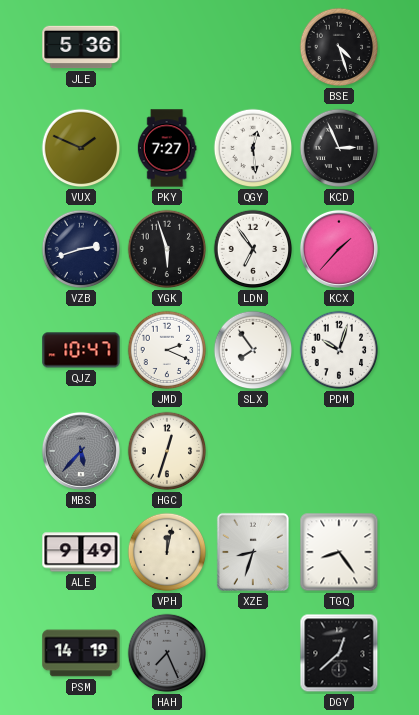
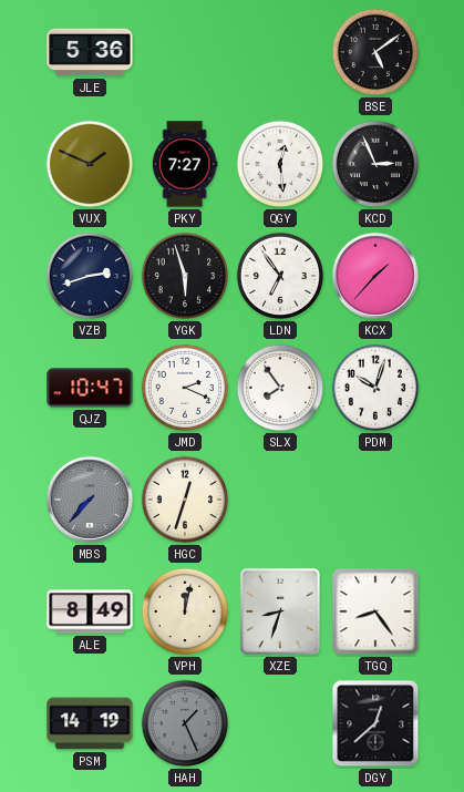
BSE: 4:27 -> 5:09
MBS: 5:37 -> 7:37
ALE: 9:49 -> 8:49
HAH: 7:26 -> 1:26
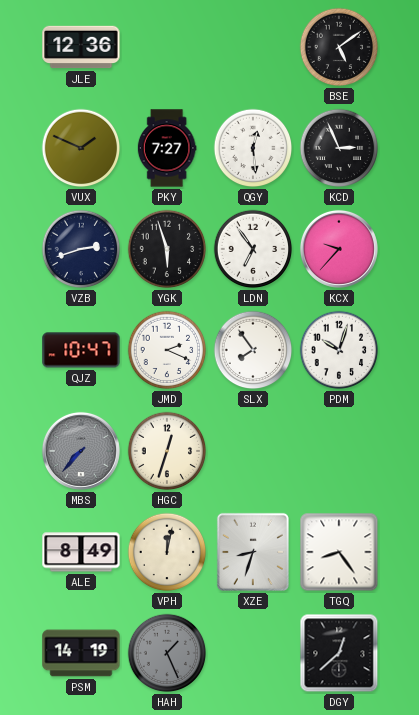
JLE: 5:36 -> 12:36
KCX: 1:37 -> 9:37
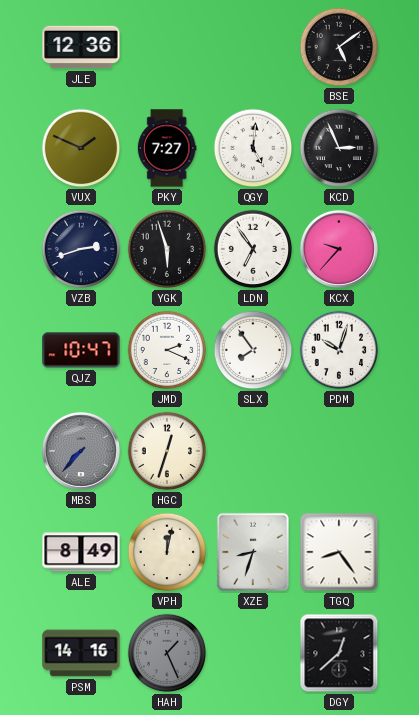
QGY: 12:29 -> 5:01
PSM: 14:19 -> 14:16
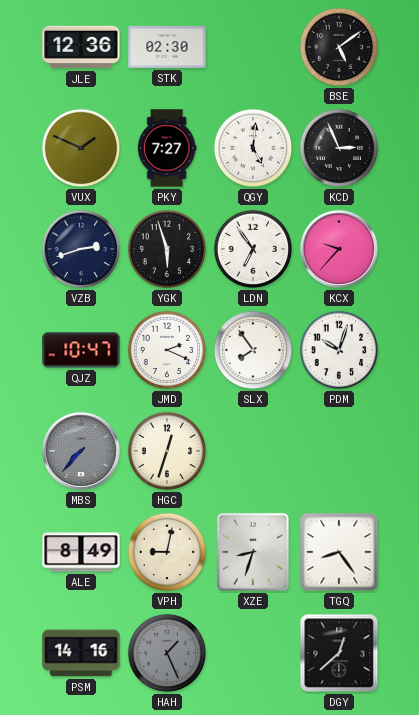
STK: none -> 02:30
VPH: 12:02 -> 9:02
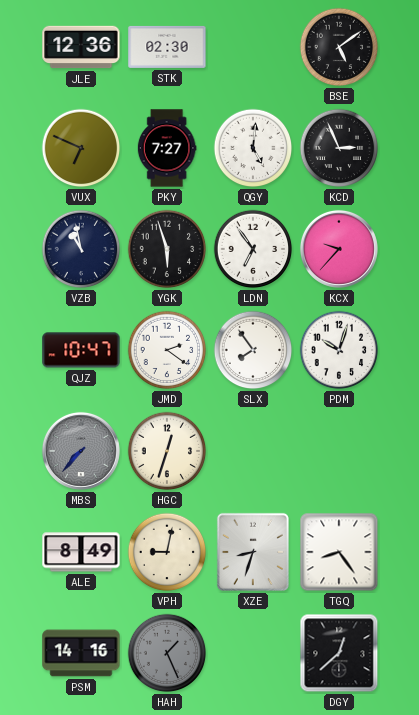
VUX: 1:49 -> 6:49
VZB: 2:42 -> 10:58
JMD: 2:19 -> 2:21
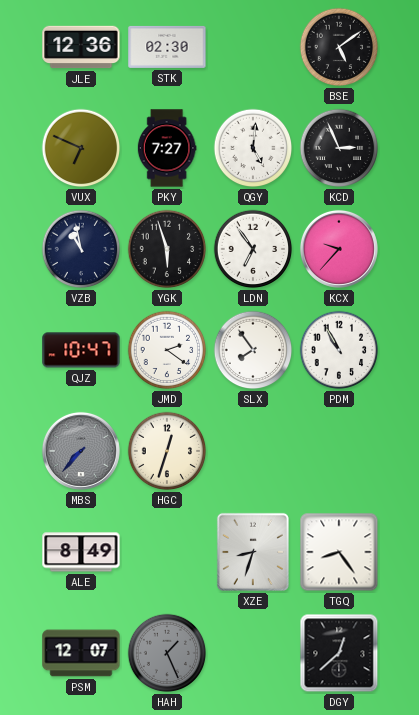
PDM: 10:03 -> 10:55
VPH: 9:02 -> none
PSM: 14:16 -> 12:07
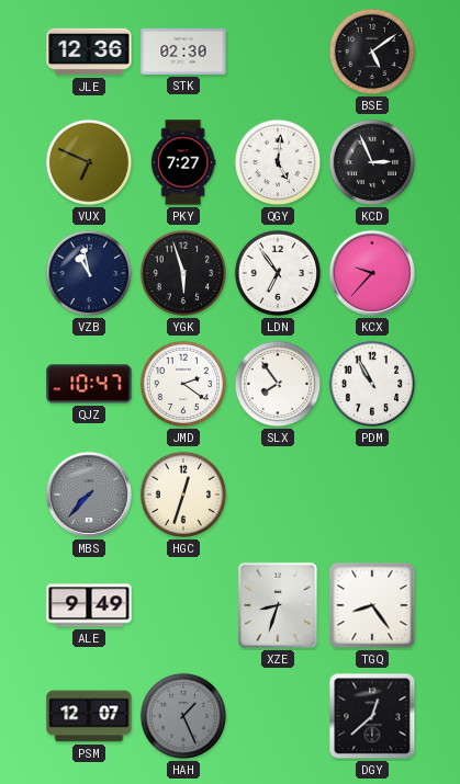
ALE: 8:49 -> 9:49
